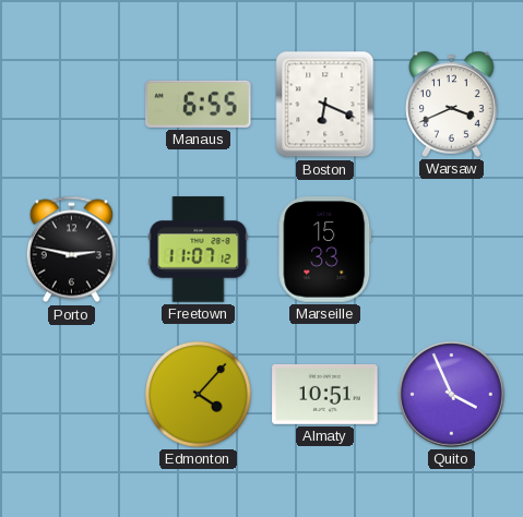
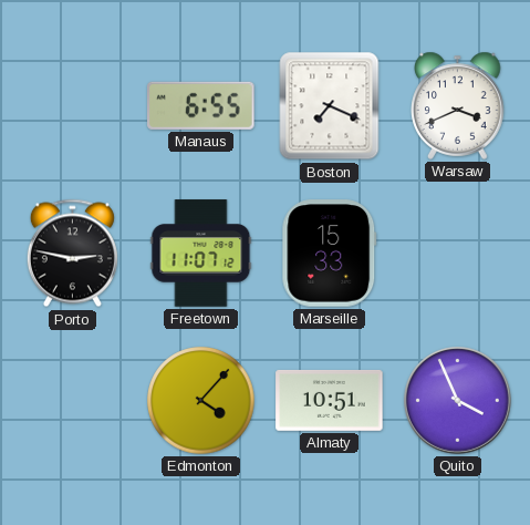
Boston: 6:19 -> 7:19
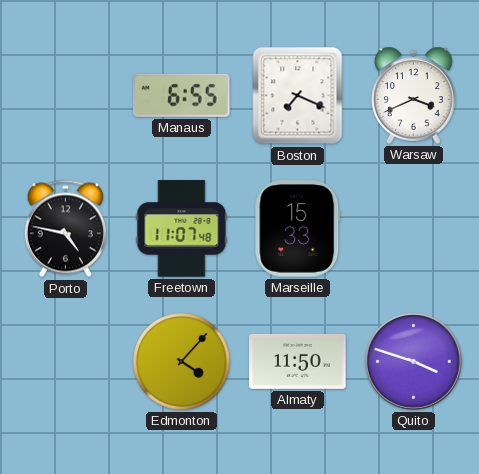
Porto: 2:47 -> 4:47
Freetown: 11:07:12 -> 11:07:48
Almaty: 10:51 -> 11:50
Quito: 3:56 -> 3:48
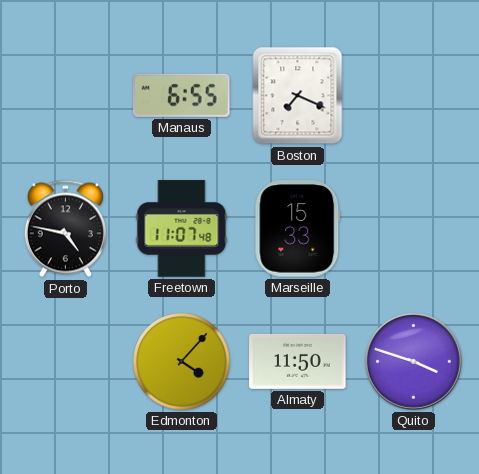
Warsaw: 3:41 -> none
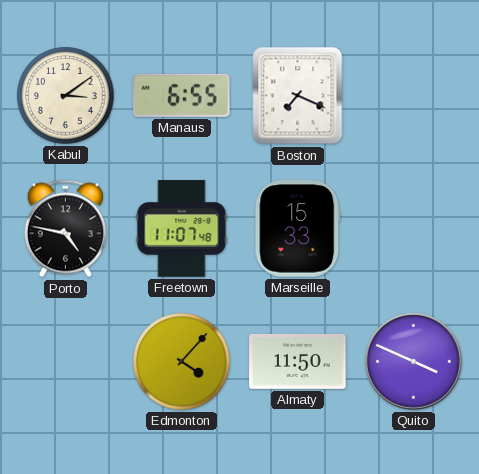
Kabul: none -> 3:09
Quito: 3:48 -> 3:49
